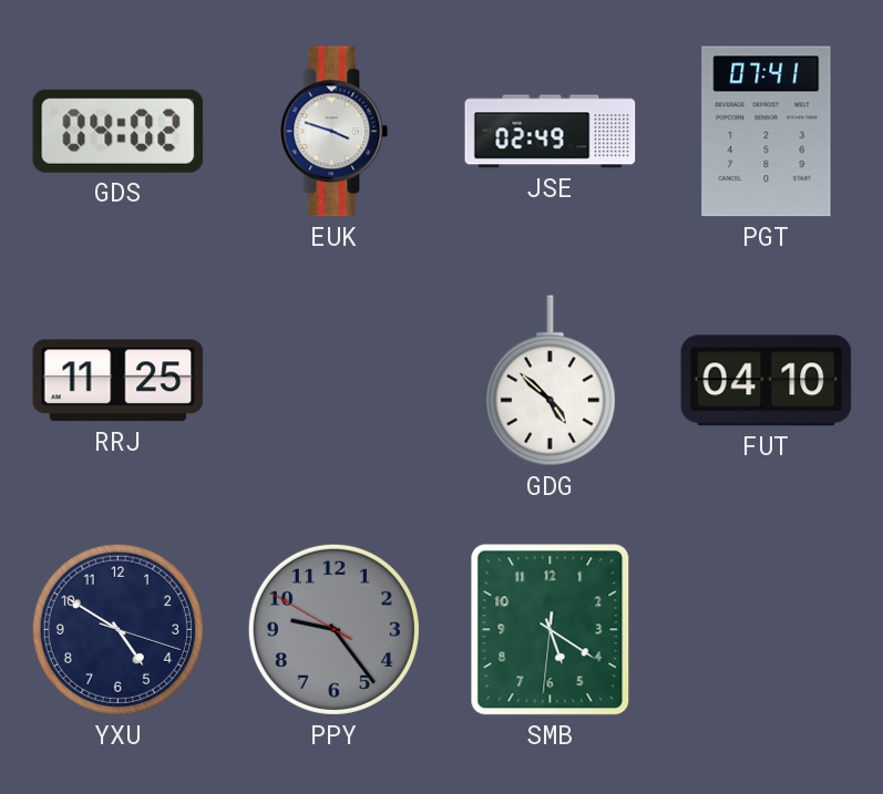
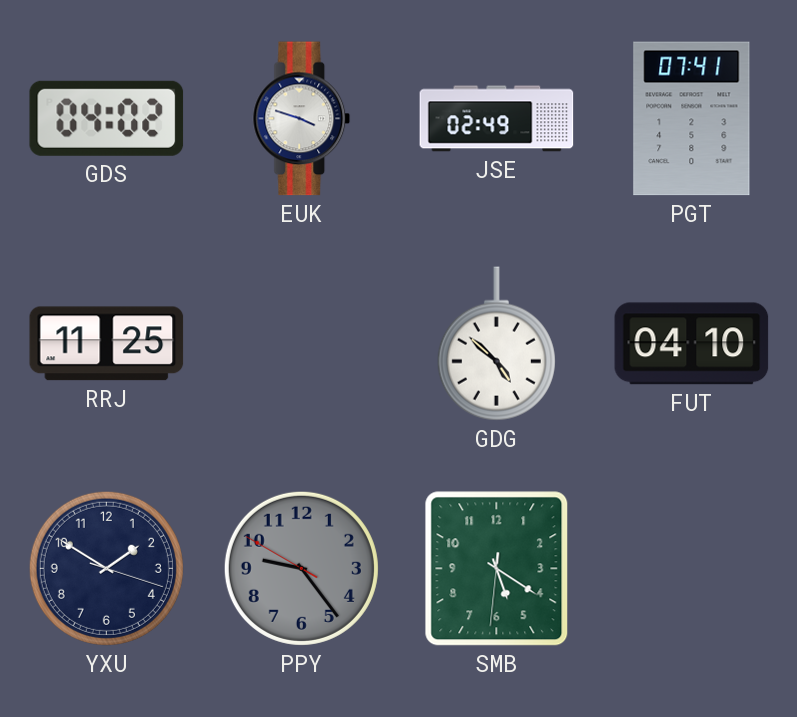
YXU: 4:50 -> 1:50
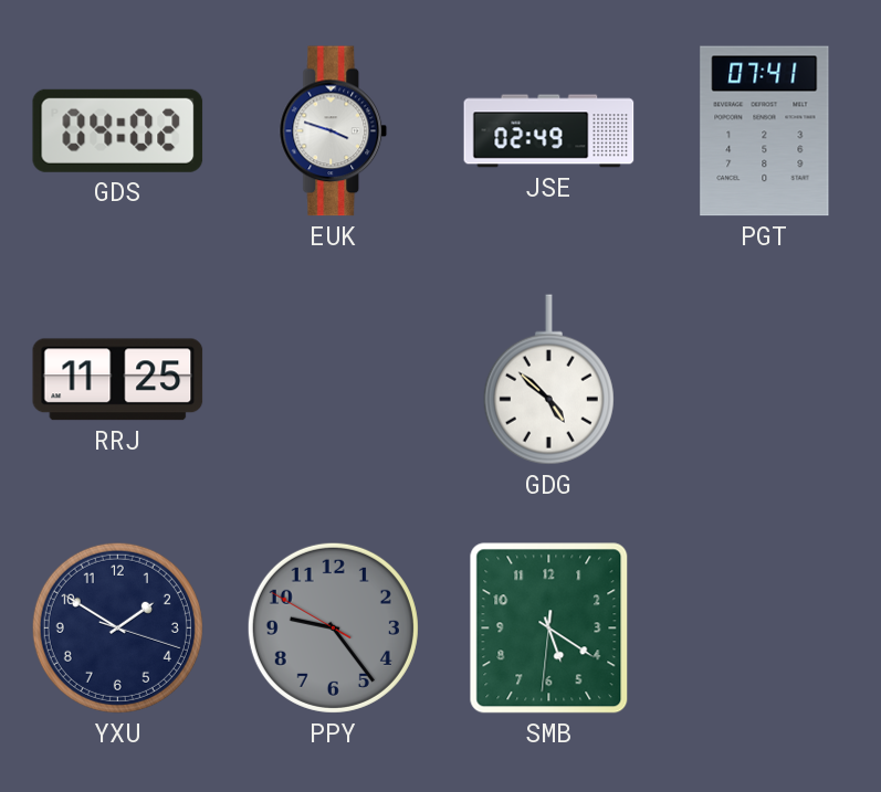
FUT: 04:10 -> none
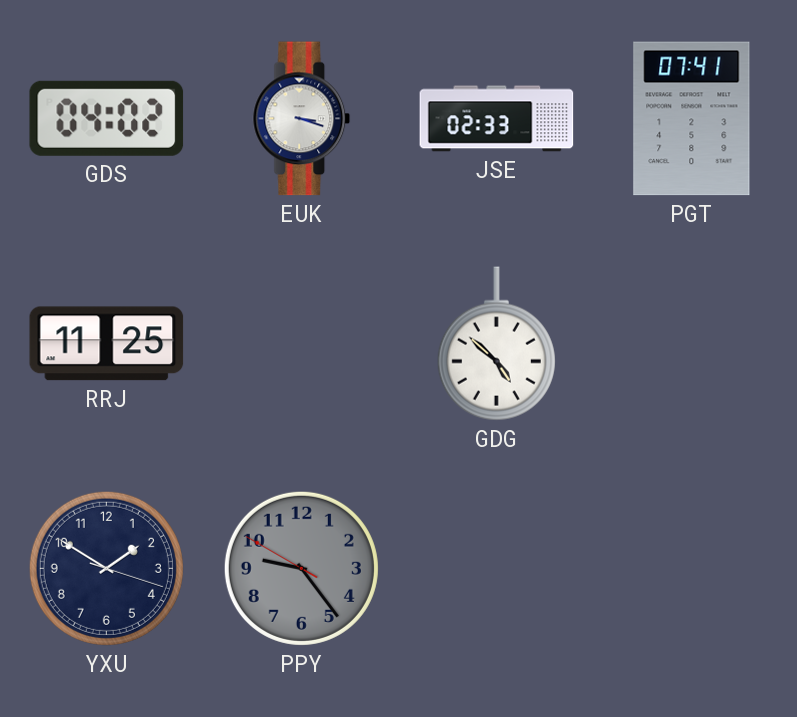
EUK: 3:48 -> 3:18
JSE: 02:49 -> 02:33
SMB: 5:20 -> none
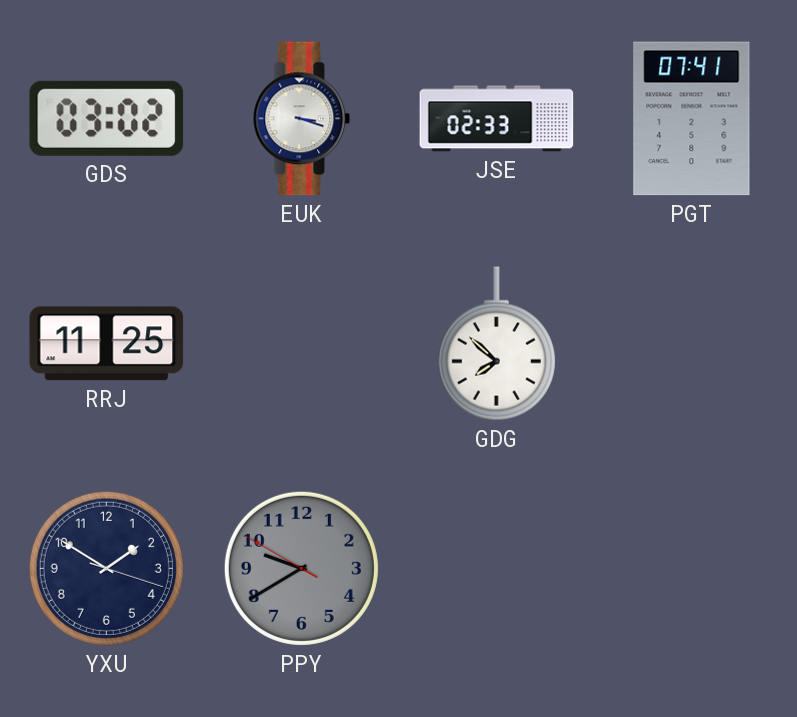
GDS: 04:02 -> 03:02
GDG: 4:52 -> 7:52
PPY: 9:23 -> 9:39
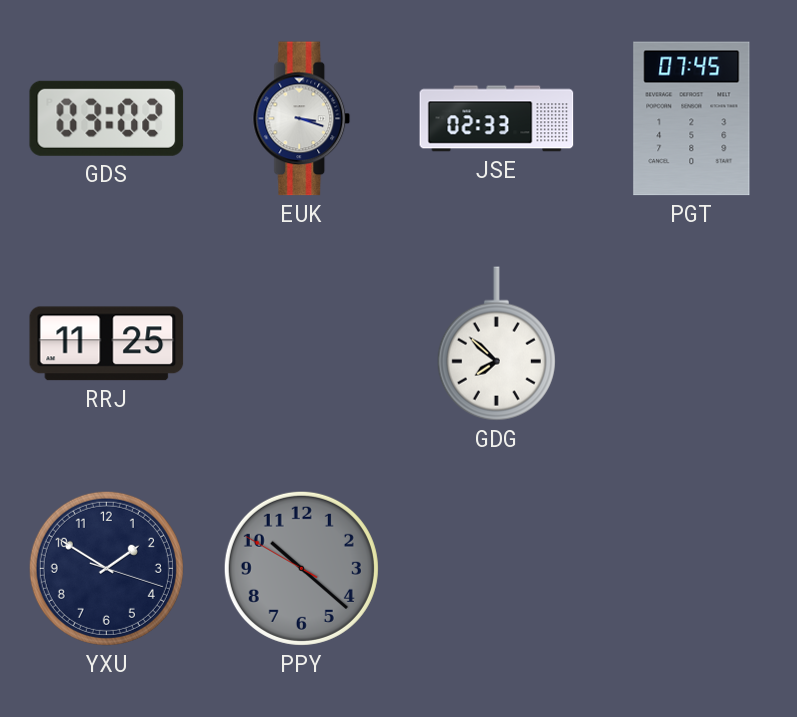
PGT: 07:41 -> 07:45
PPY: 9:39 -> 10:21
